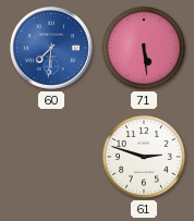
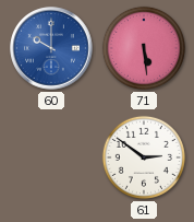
60: 7:31 -> 10:00
61: 2:48 -> 2:51
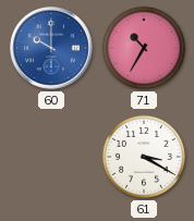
71: 5:29 -> 10:35
61: 2:51 -> 3:20
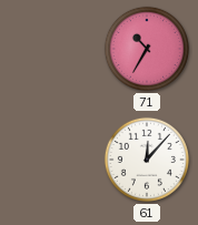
60: 10:00 -> none
61: 3:20 -> 12:07
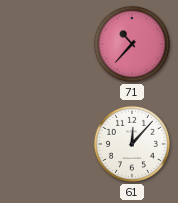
71: 10:35 -> 10:37
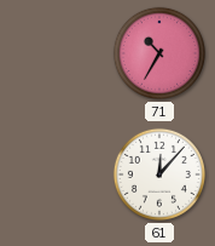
71: 10:37 -> 10:35
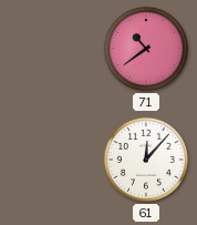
71: 10:35 -> 10:39
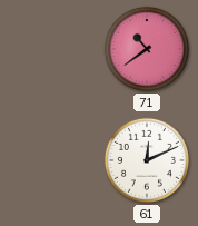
61: 12:07 -> 12:11
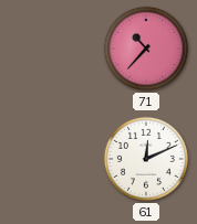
71: 10:39 -> 10:37
